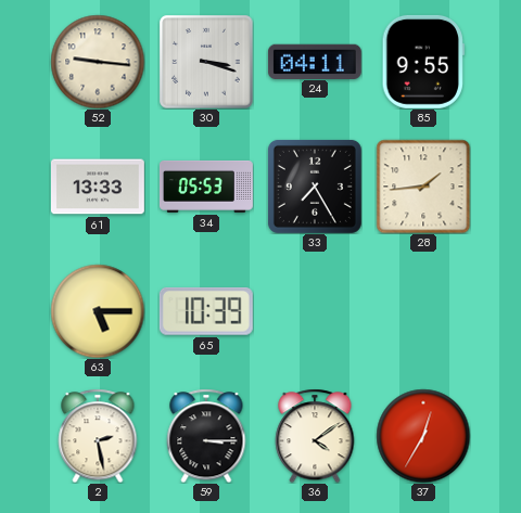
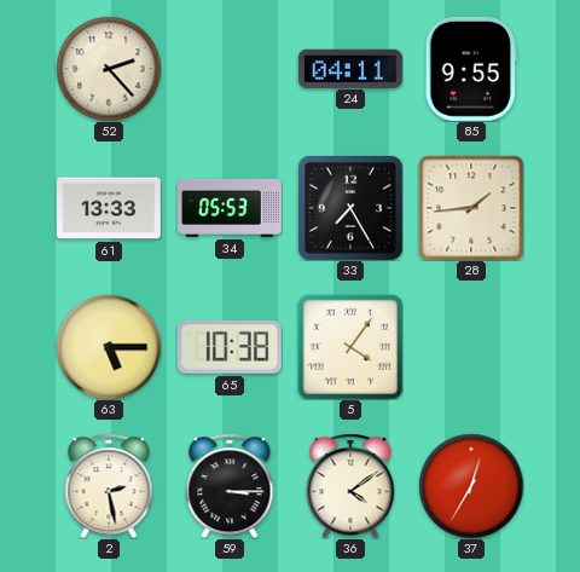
52: 9:16 -> 2:23
30: 3:18 -> none
65: 10:39 -> 10:38
5: none -> 4:06
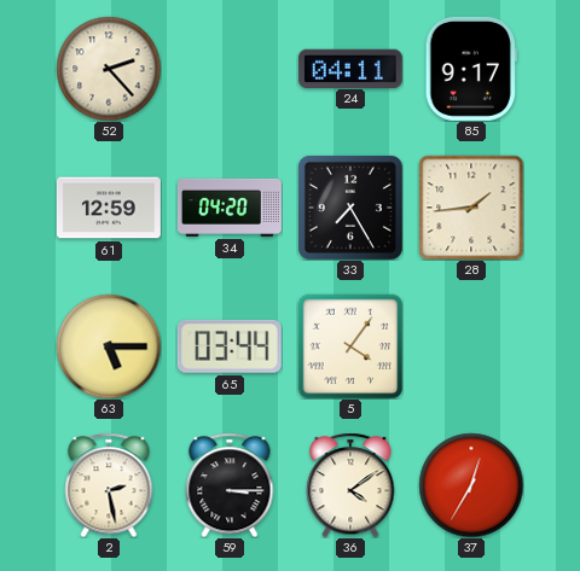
85: 9:55 -> 9:17
61: 13:33 -> 12:59
34: 05:53 -> 04:20
65: 10:38 -> 03:44
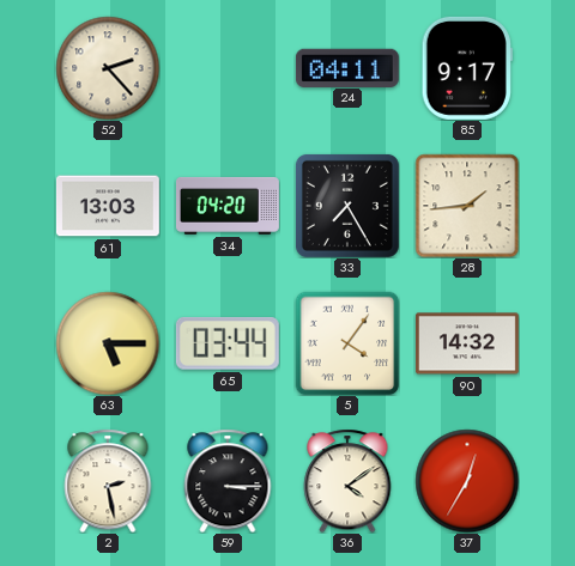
61: 12:59 -> 13:03
90: none -> 14:32
